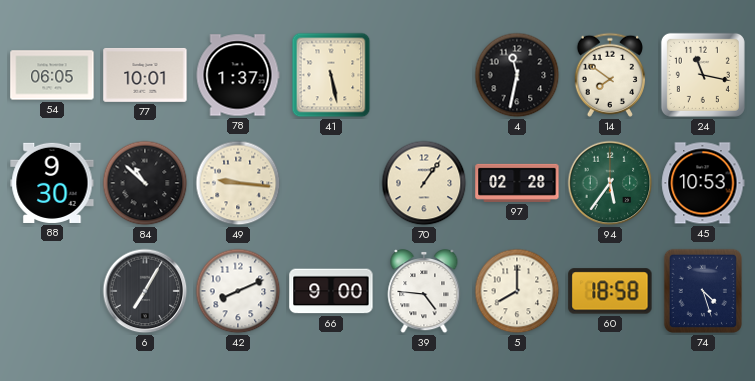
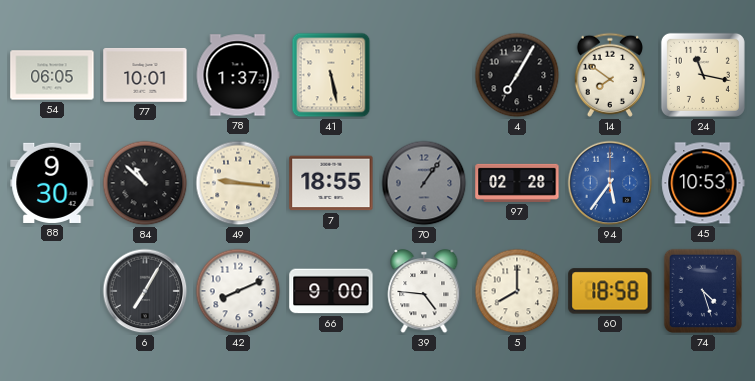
4: 11:32 -> 7:05
7: none -> 18:55
70 dial: cream -> grey
94 dial: green -> blue
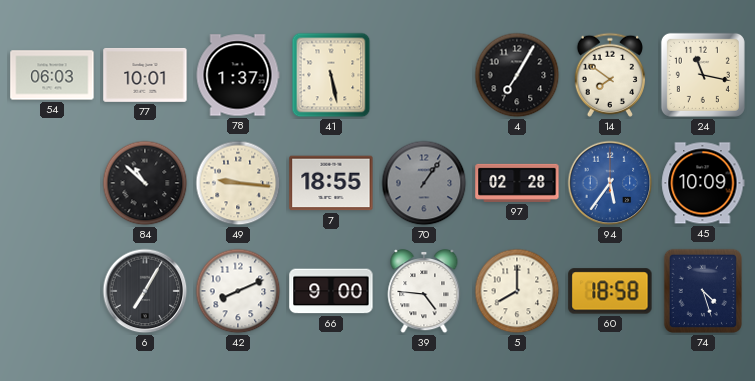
54: 06:05 -> 06:03
88: 9:30 -> none
45: 10:53 -> 10:09
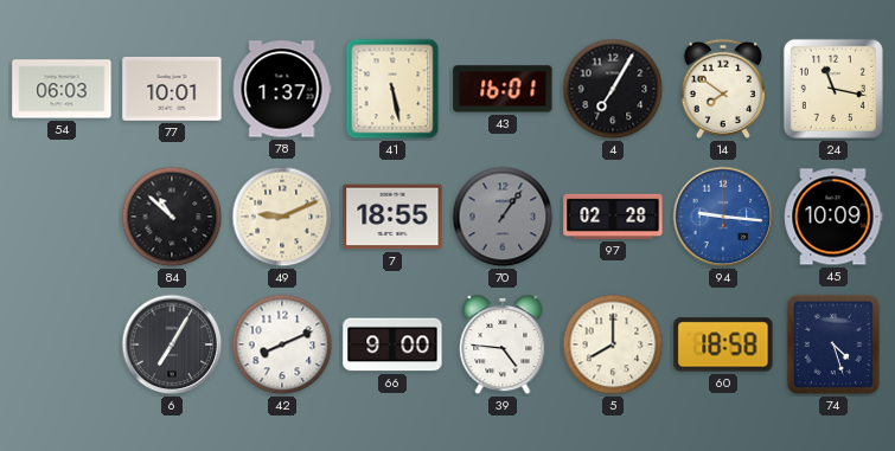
43: none -> 16:01
49: 9:16 -> 9:11
94: 5:36 -> 9:16
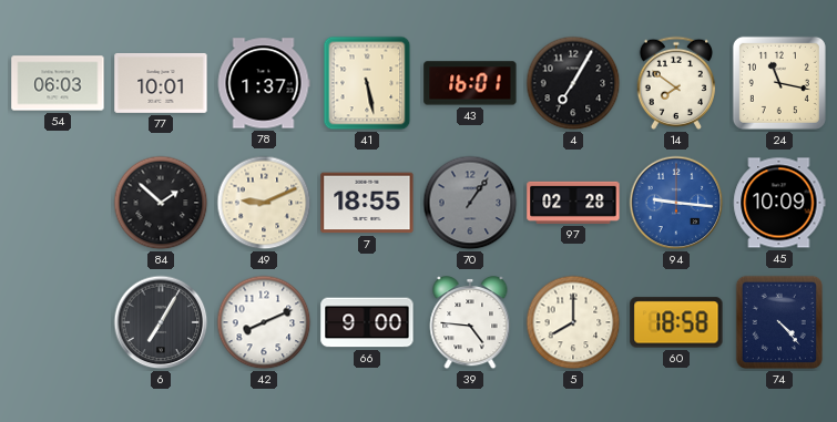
84: 10:52 -> 1:52
74: 4:27 -> 4:23
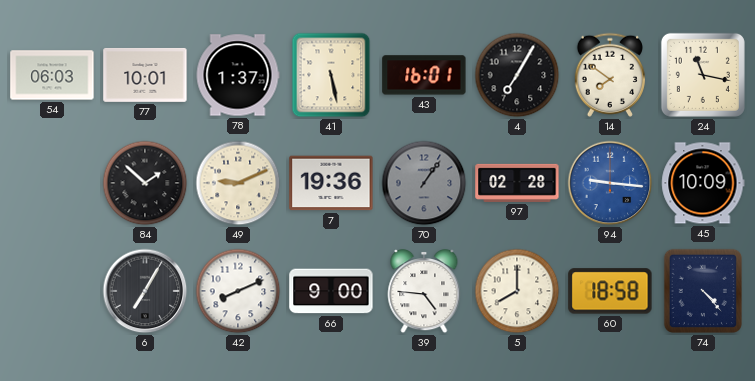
7: 18:55 -> 19:36
